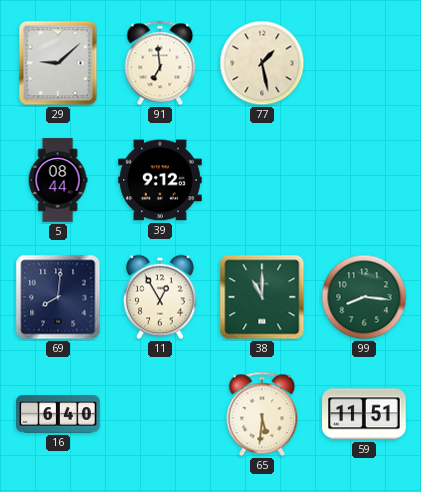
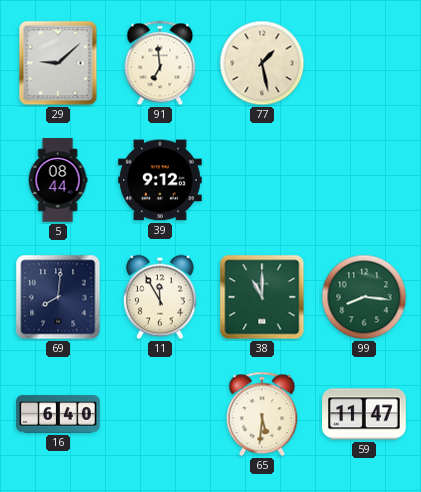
11: 12:55 -> 11:55
59: 11:51 -> 11:47
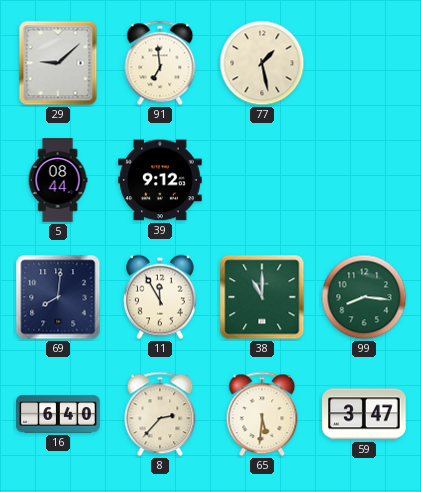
8: none -> 2:37
59: 11:47 -> 3:47
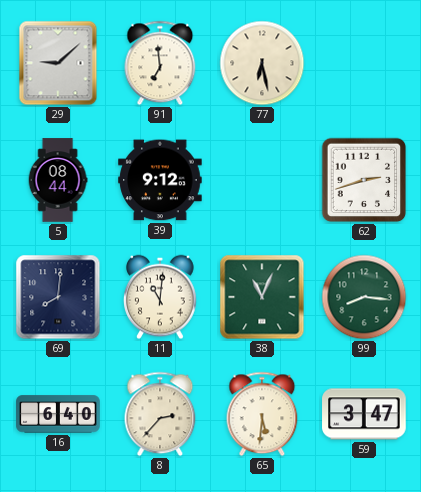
77: 1:28 -> 6:28
62: none -> 2:42
11: 11:55 -> 11:01
38: 11:00 -> 11:04
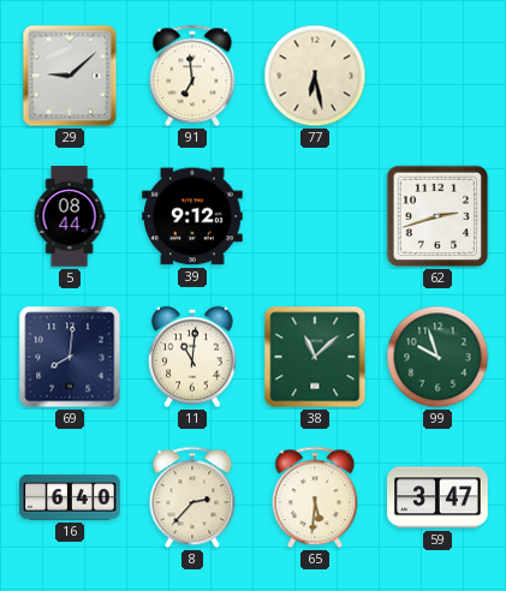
38: 11:04 -> 11:08
99: 8:16 -> 9:57
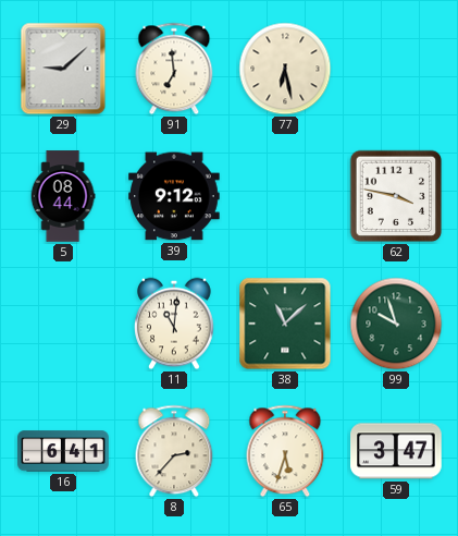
62: 2:42 -> 3:47
69: 8:01 -> none
16: 6:40 -> 6:41
65: 5:31 -> 5:33
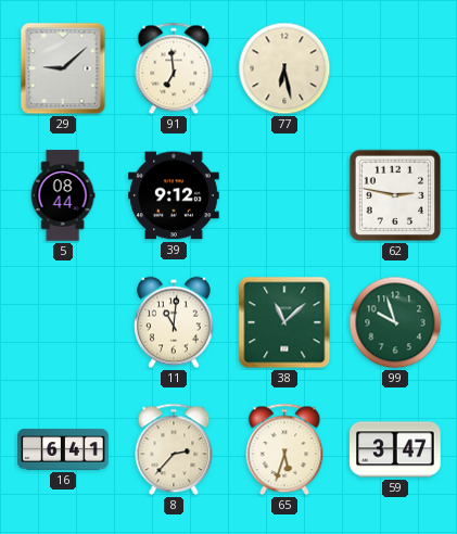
62: 3:47 -> 2:47
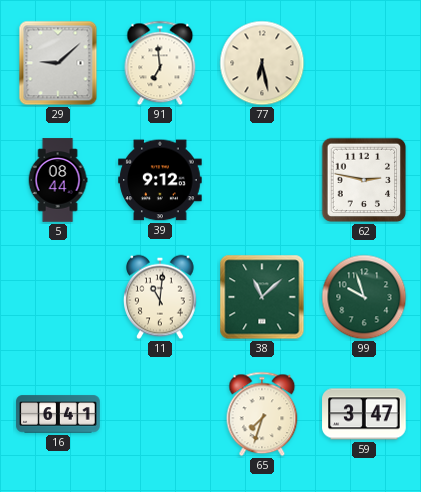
8: 2:37 -> none
65: 5:33 -> 7:33
